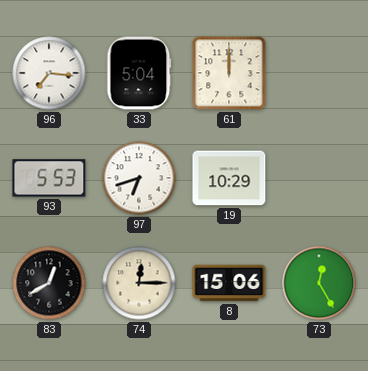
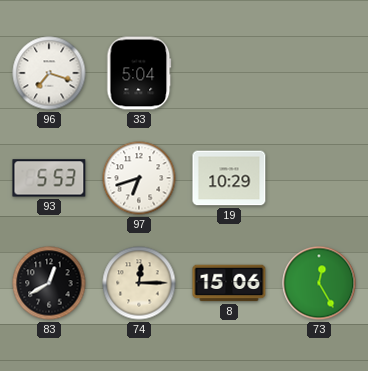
96: 7:16 -> 7:18
61: 12:00 -> none
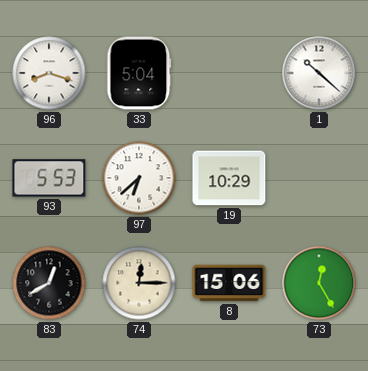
96: 7:18 -> 8:18
1: none -> 10:22
97: 6:42 -> 6:38
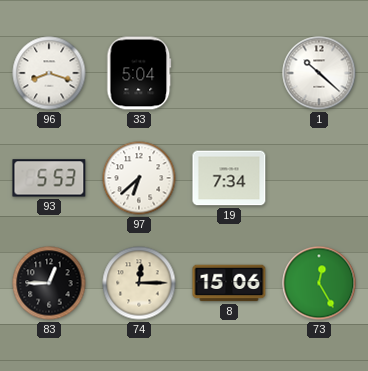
19: 10:29 -> 7:34
83: 12:40 -> 12:45
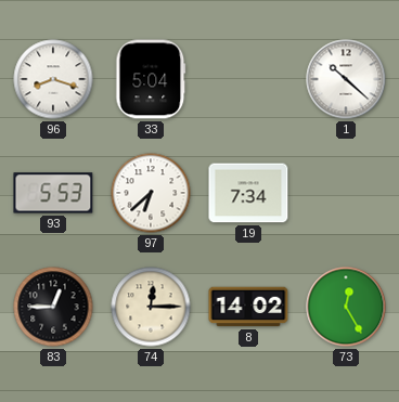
8: 15:06 -> 14:02
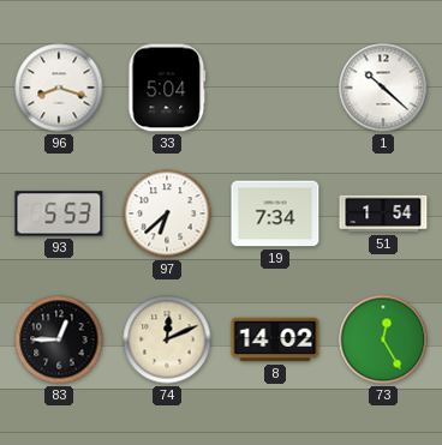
51: none -> 1:54
74: 12:15 -> 12:11
